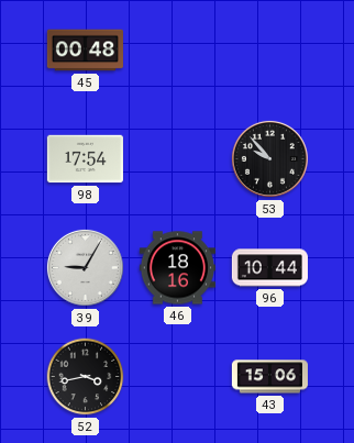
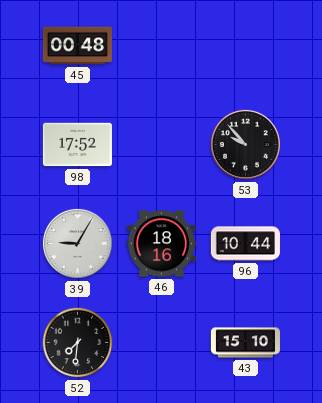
98: 17:54 -> 17:52
52: 3:43 -> 7:31
43: 15:06 -> 15:10
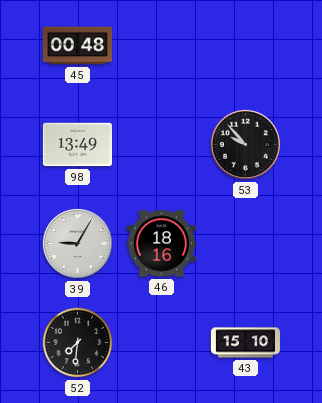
98: 17:52 -> 13:49
96: 10:44 -> none
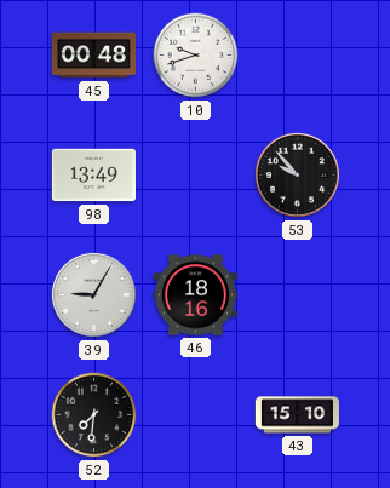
10: none -> 9:42
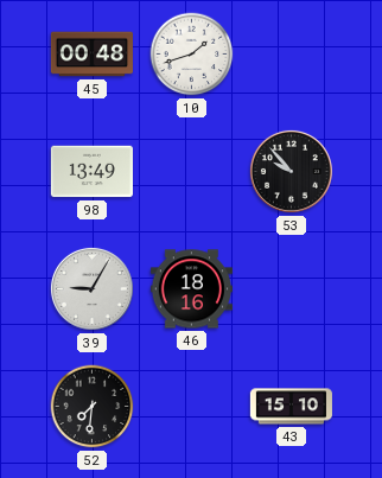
10: 9:42 -> 1:42
